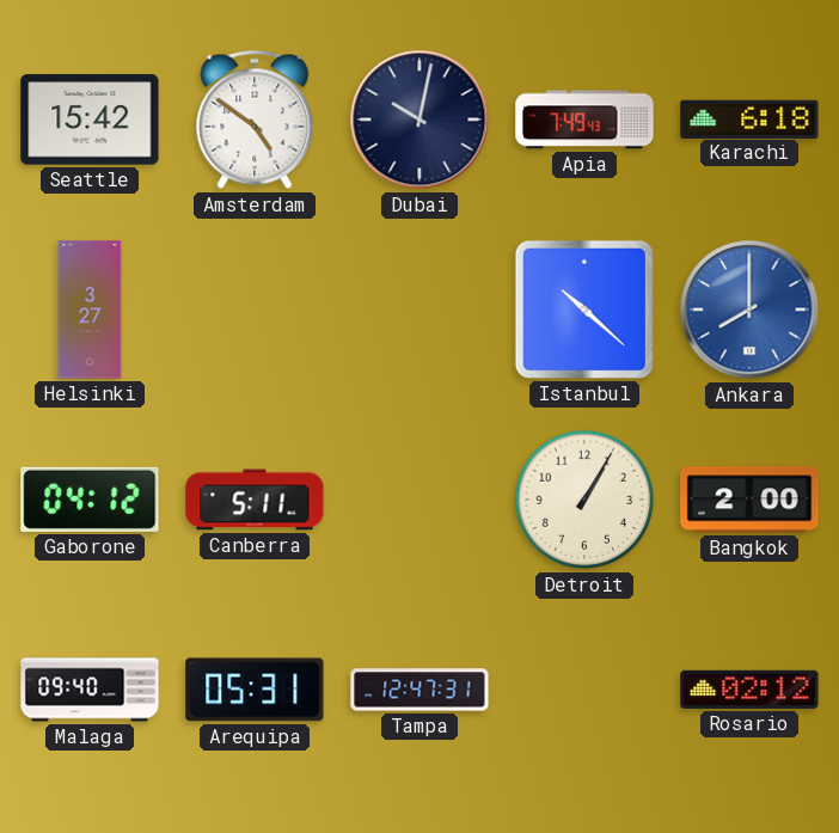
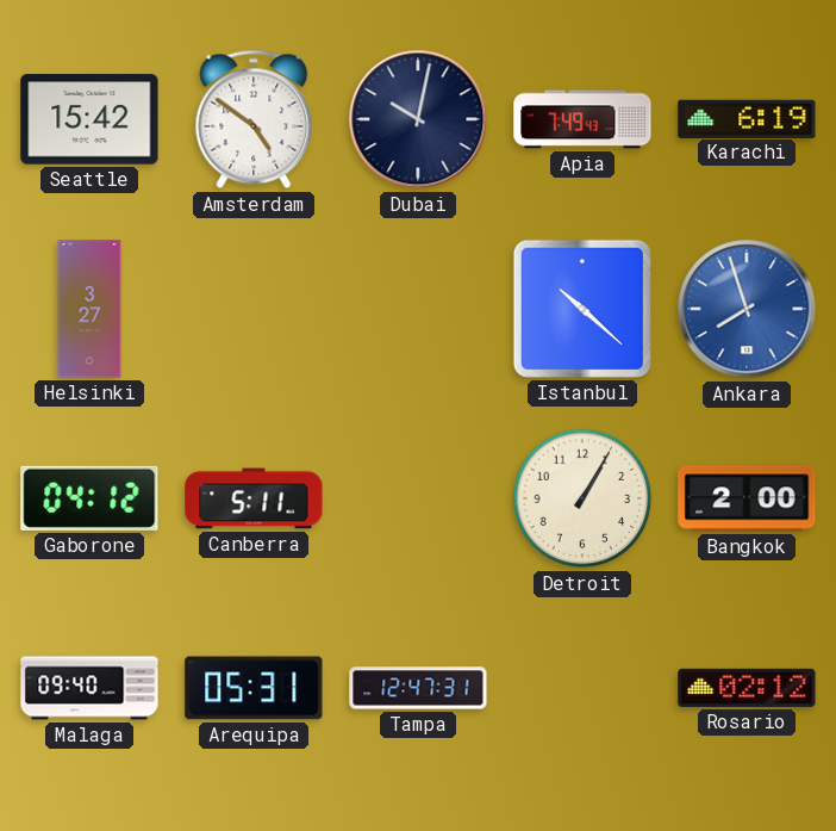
Karachi: 6:18 -> 6:19
Ankara: 8:00 -> 7:57
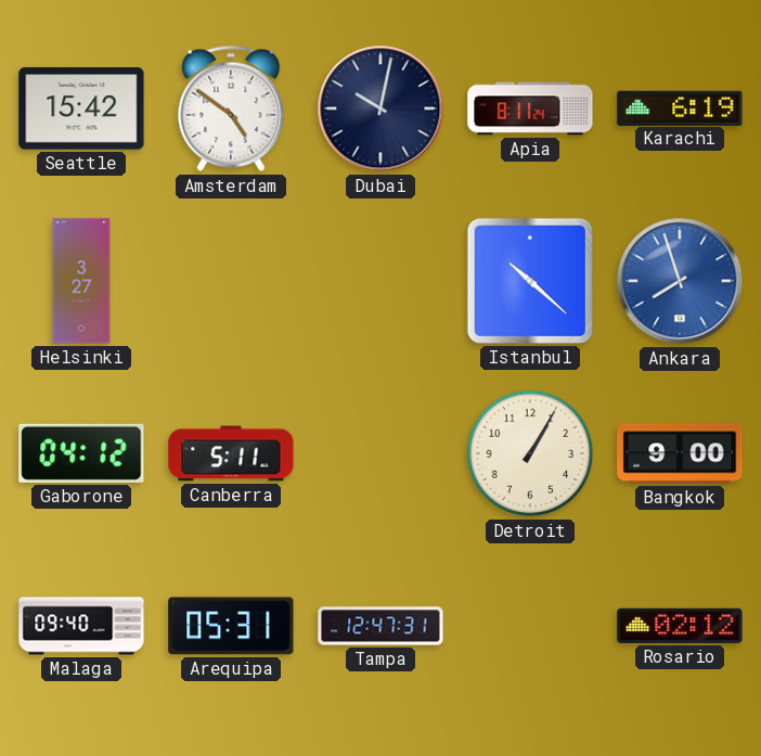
Apia: 7:49 -> 8:11
Bangkok: 2:00 -> 9:00
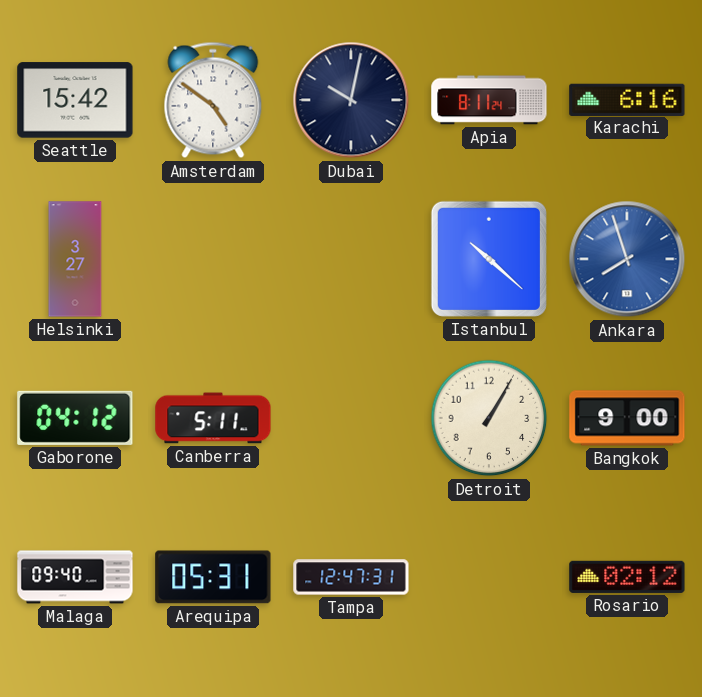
Karachi: 6:19 -> 6:16
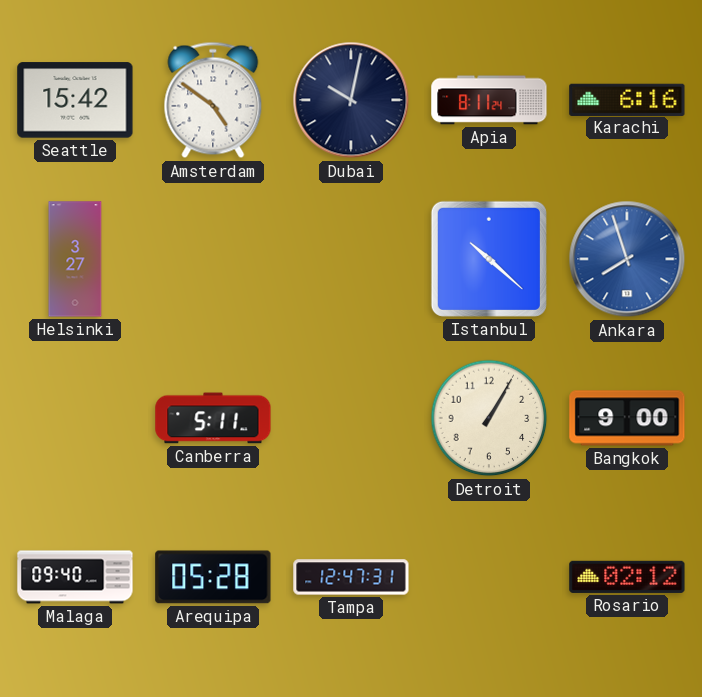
Gaborone: 04:12 -> none
Arequipa: 05:31 -> 05:28
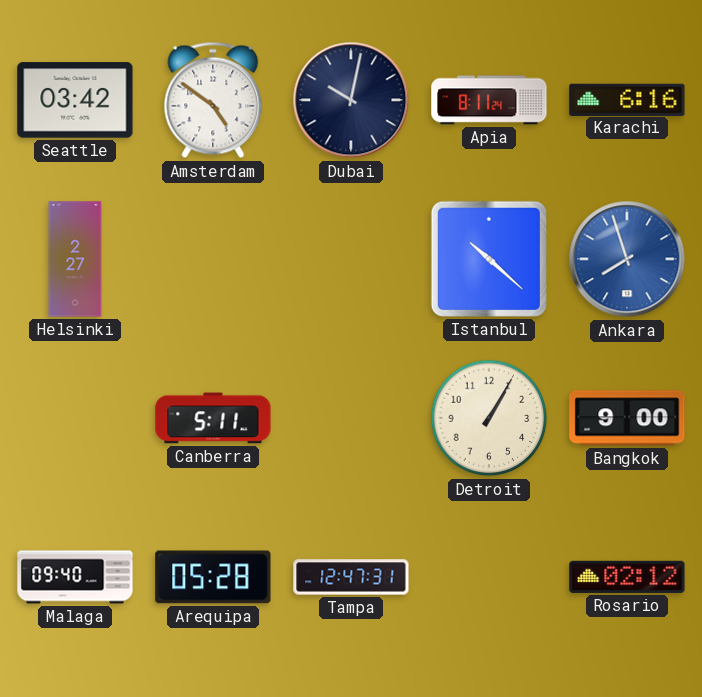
Seattle: 15:42 -> 03:42
Helsinki: 3:27 -> 2:27
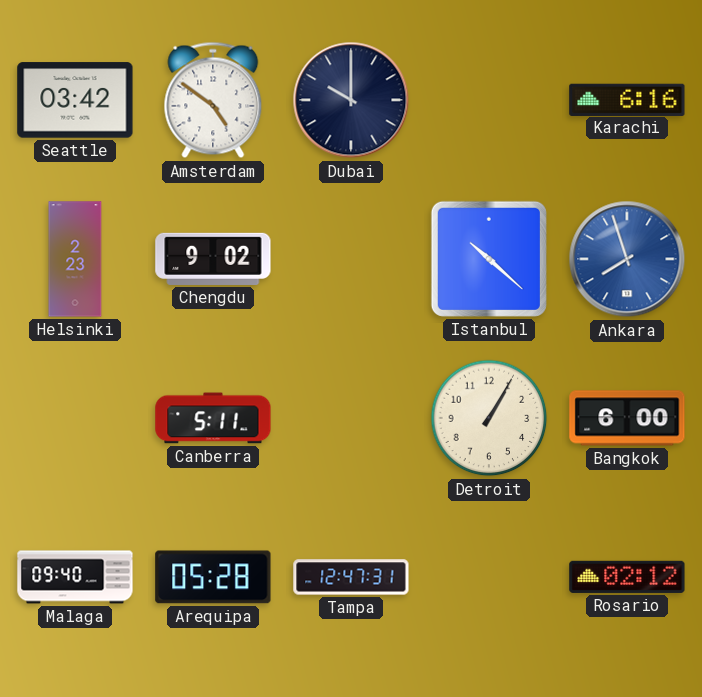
Dubai: 10:02 -> 10:00
Apia: 8:11 -> none
Helsinki: 2:27 -> 2:23
Chengdu: none -> 9:02
Bangkok: 9:00 -> 6:00
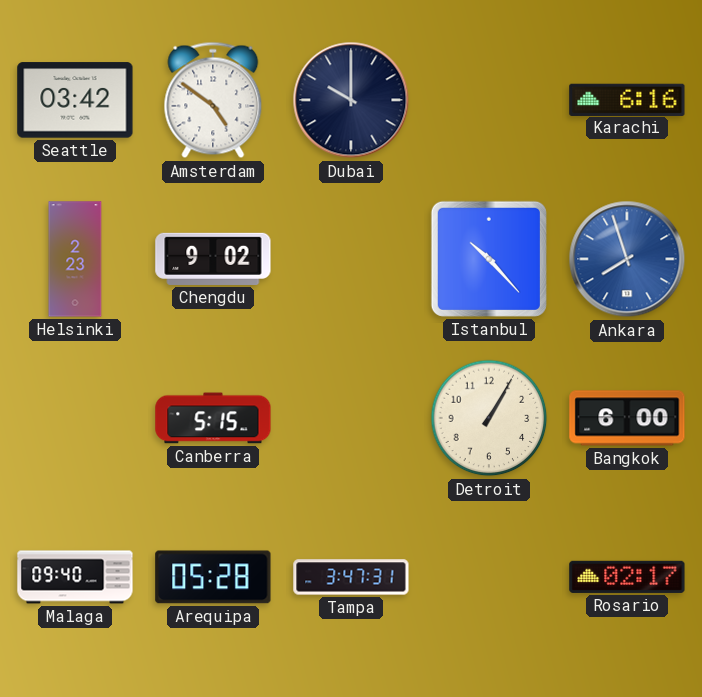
Istanbul: 10:22 -> 10:23
Canberra: 5:11 -> 5:15
Tampa: 12:47 -> 3:47
Rosario: 02:12 -> 02:17
